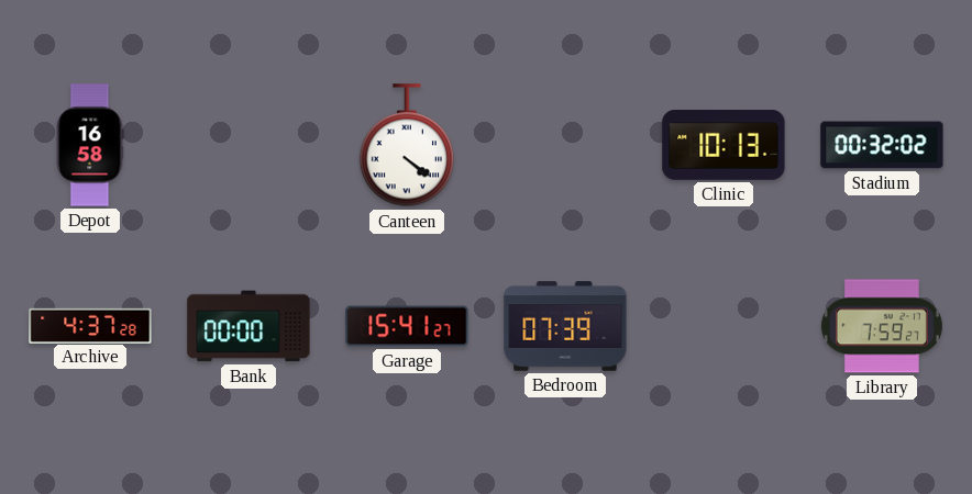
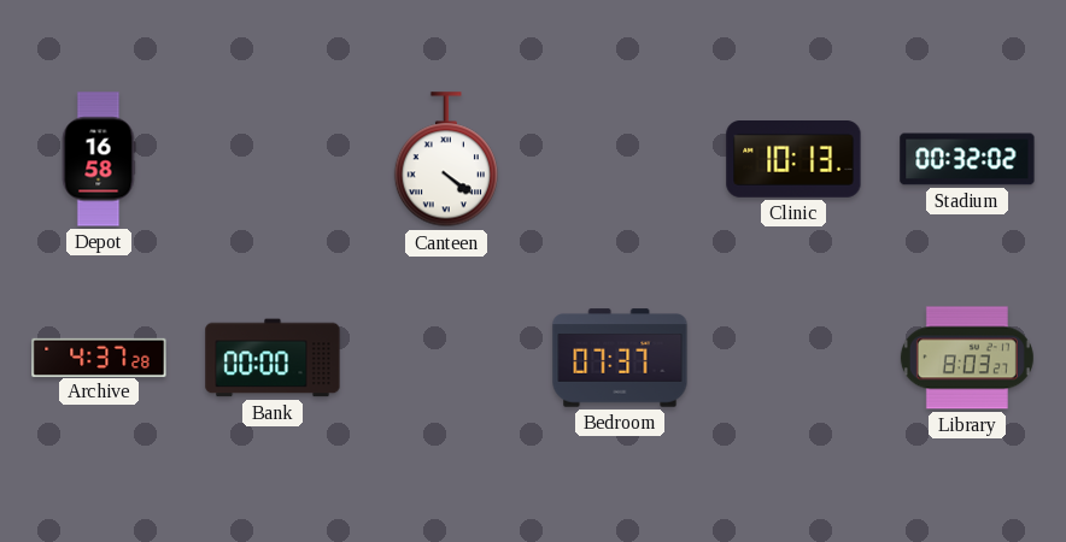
Garage: 15:41 -> none
Bedroom: 07:39 -> 07:37
Library: 7:59 -> 8:03
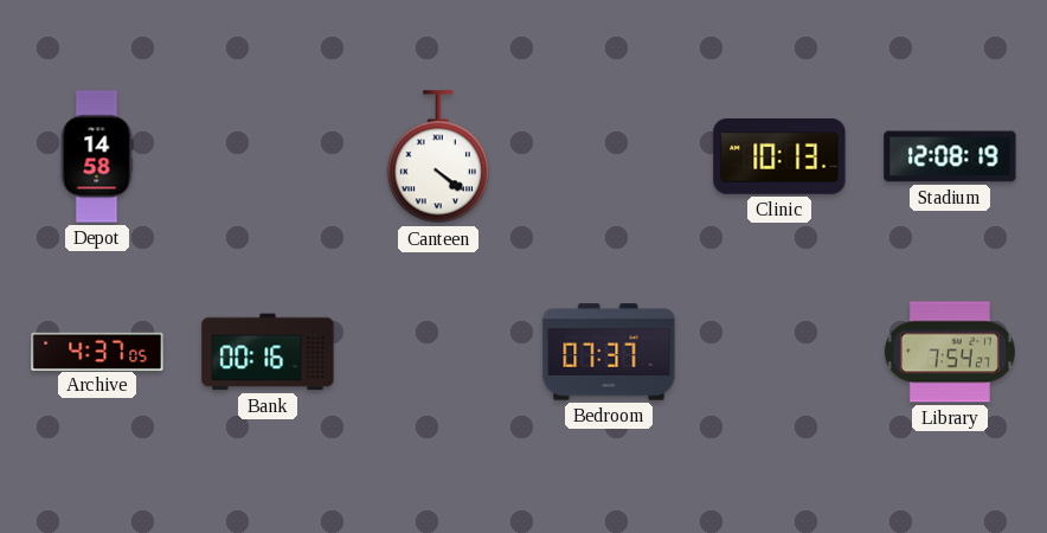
Depot: 16:58 -> 14:58
Stadium: 00:32 -> 12:08
Archive: 4:37:28 -> 4:37:05
Bank: 00:00 -> 00:16
Library: 8:03 -> 7:54
